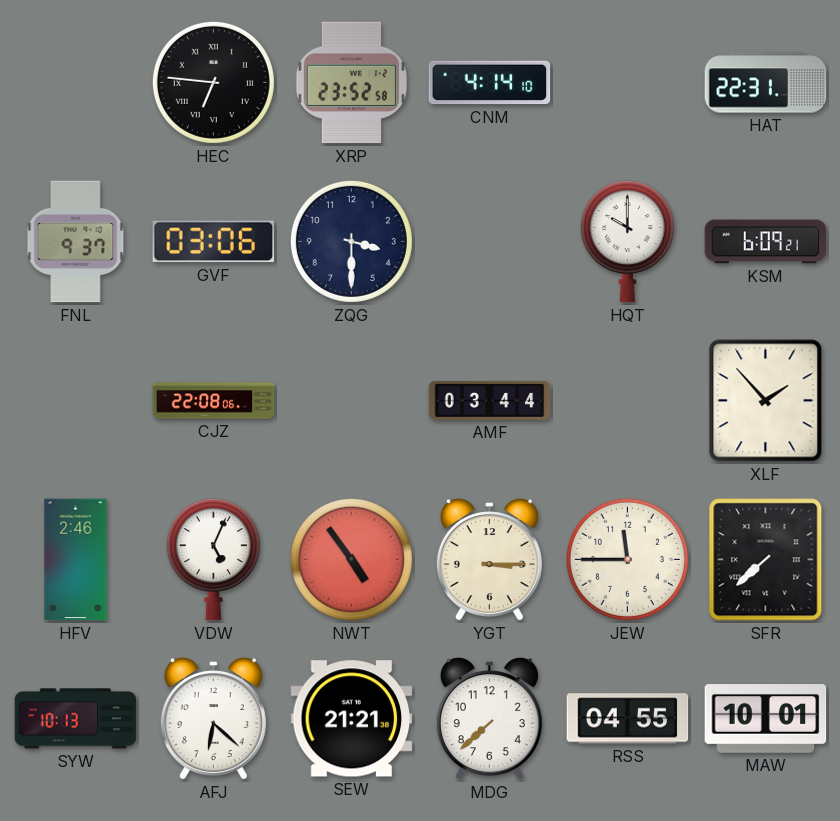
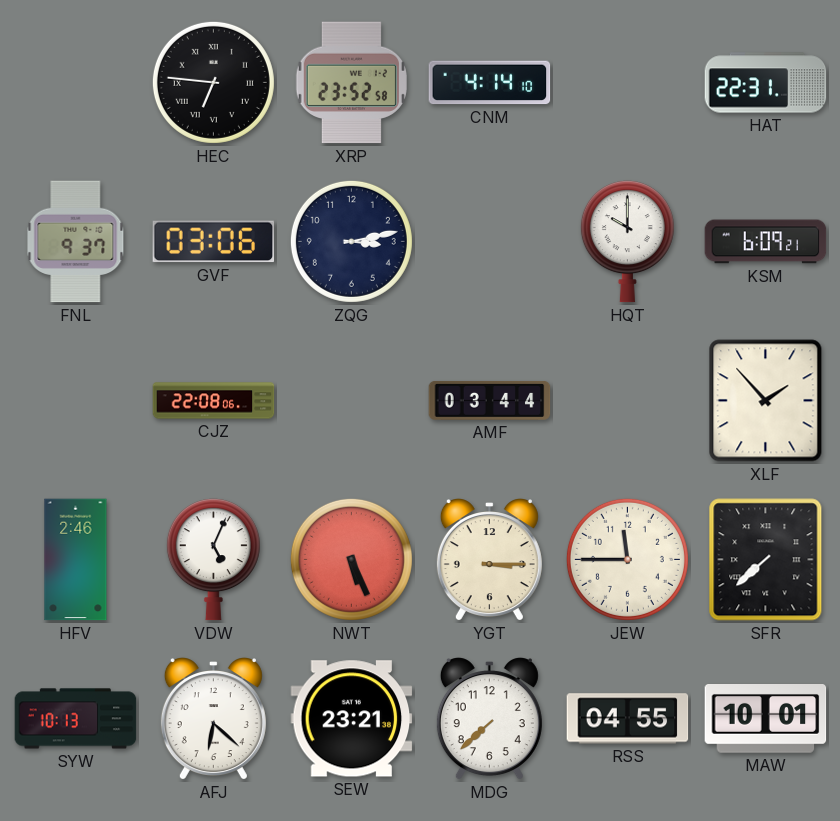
ZQG: 3:30 -> 3:13
NWT: 4:54 -> 5:26
SEW: 21:21 -> 23:21
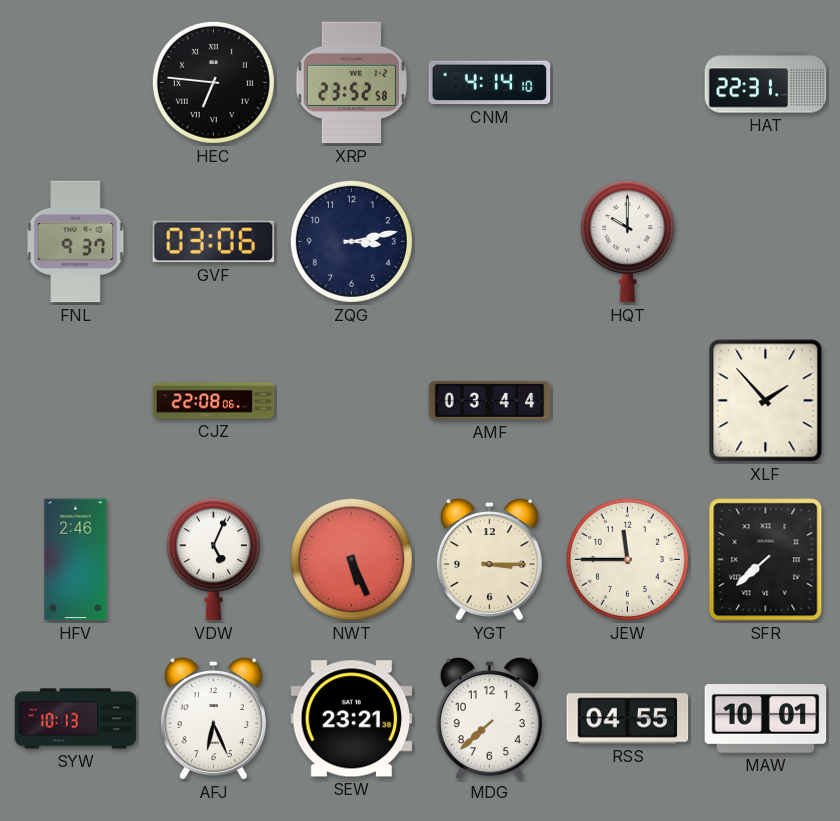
KSM: 6:09 -> none
AFJ: 6:22 -> 6:26
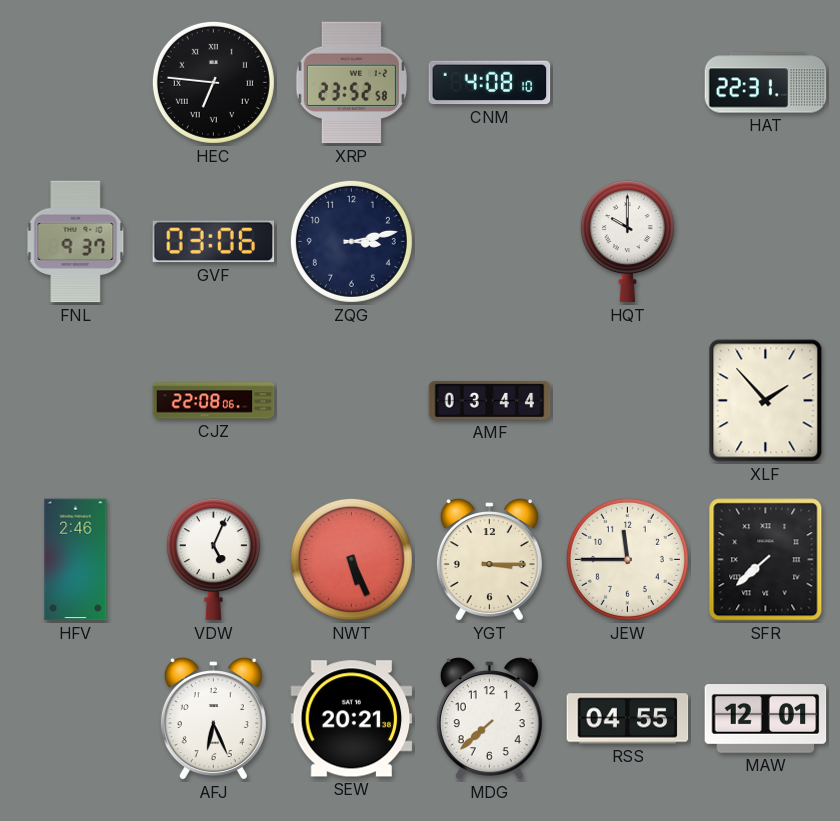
CNM: 4:14 -> 4:08
SYW: 10:13 -> none
SEW: 23:21 -> 20:21
MAW: 10:01 -> 12:01
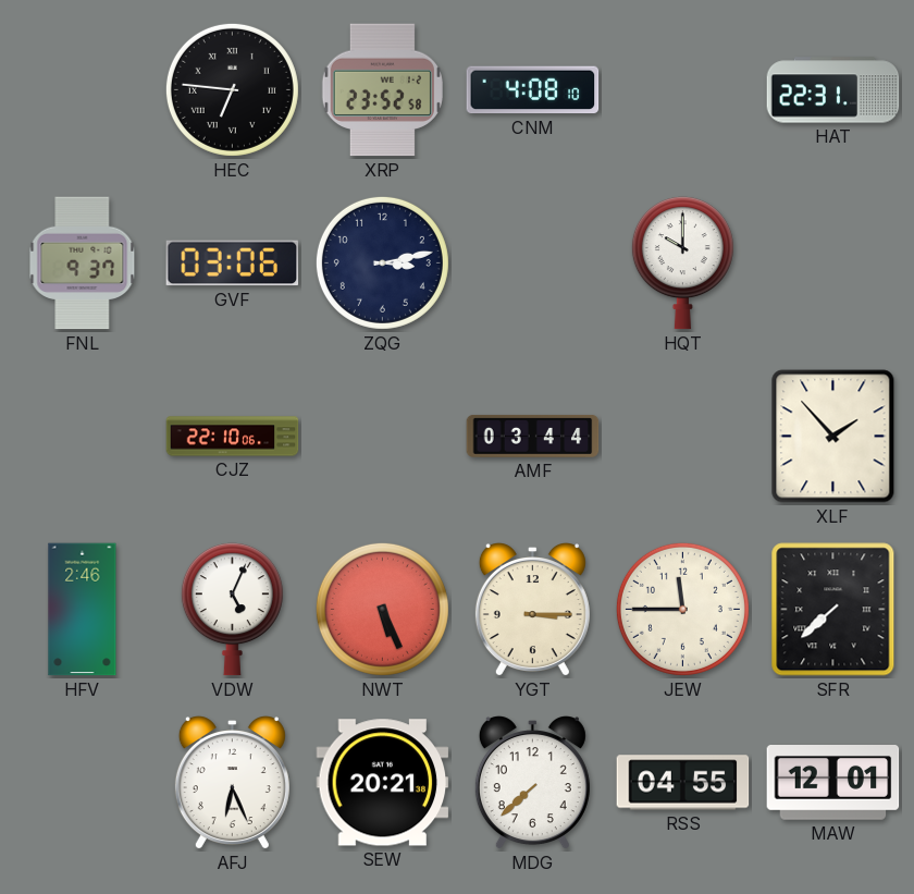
CJZ: 22:08 -> 22:10
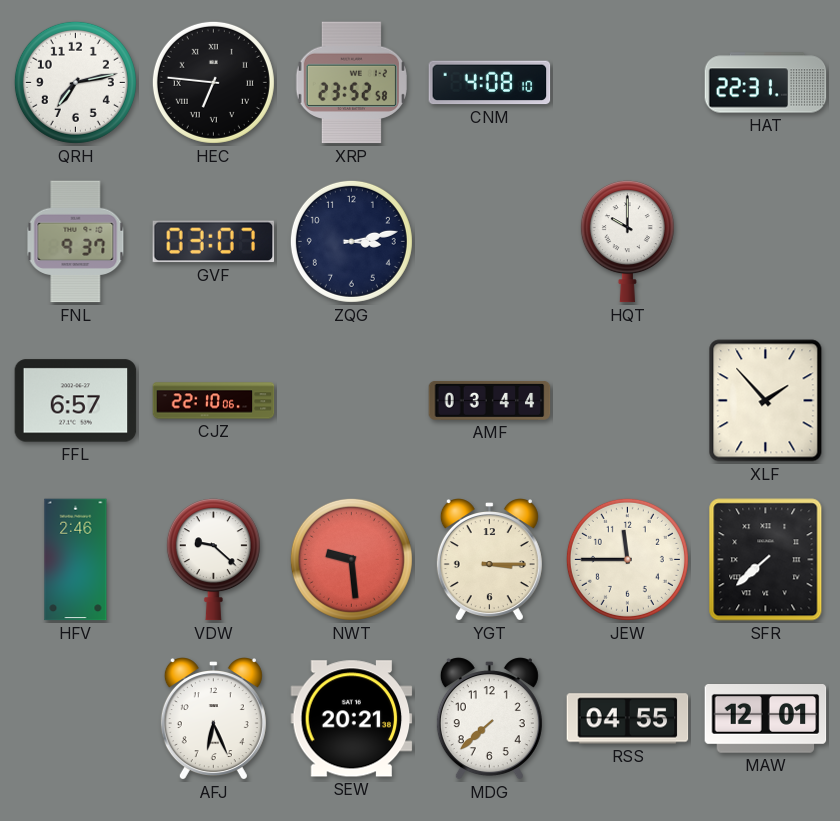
QRH: none -> 7:13
GVF: 03:06 -> 03:07
FFL: none -> 6:57
VDW: 5:04 -> 9:22
NWT: 5:26 -> 9:29
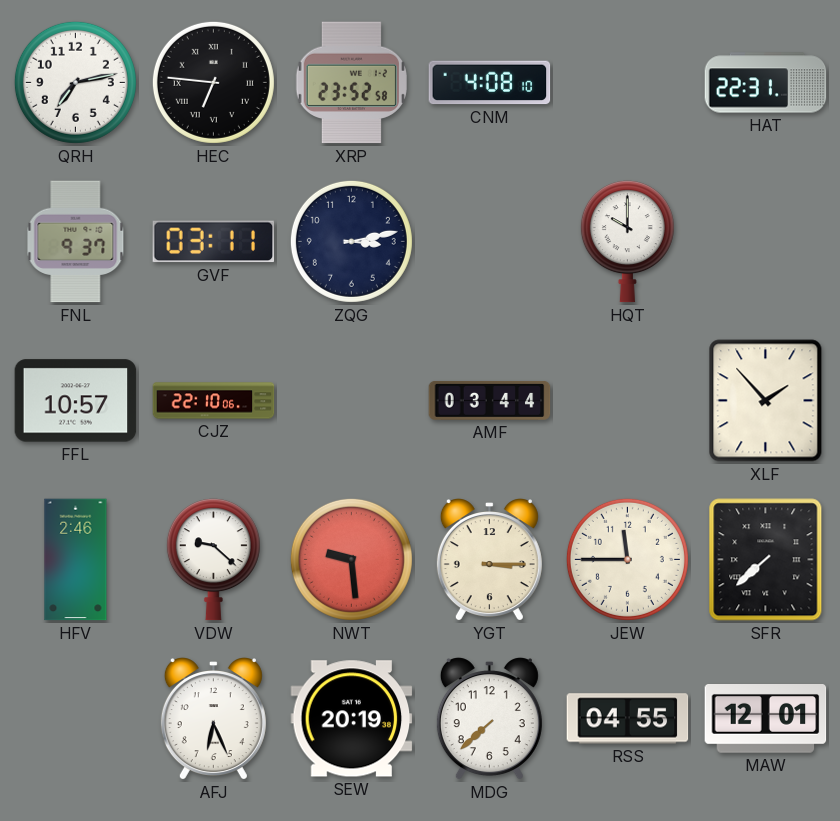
GVF: 03:07 -> 03:11
FFL: 6:57 -> 10:57
SEW: 20:21 -> 20:19
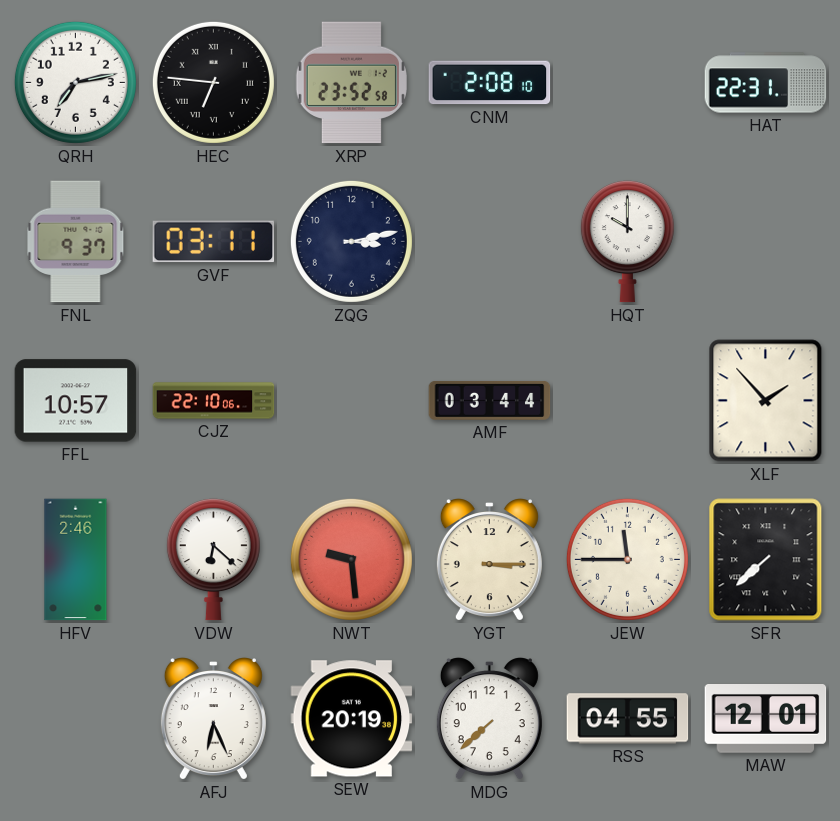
CNM: 4:08 -> 2:08
VDW: 9:22 -> 6:22
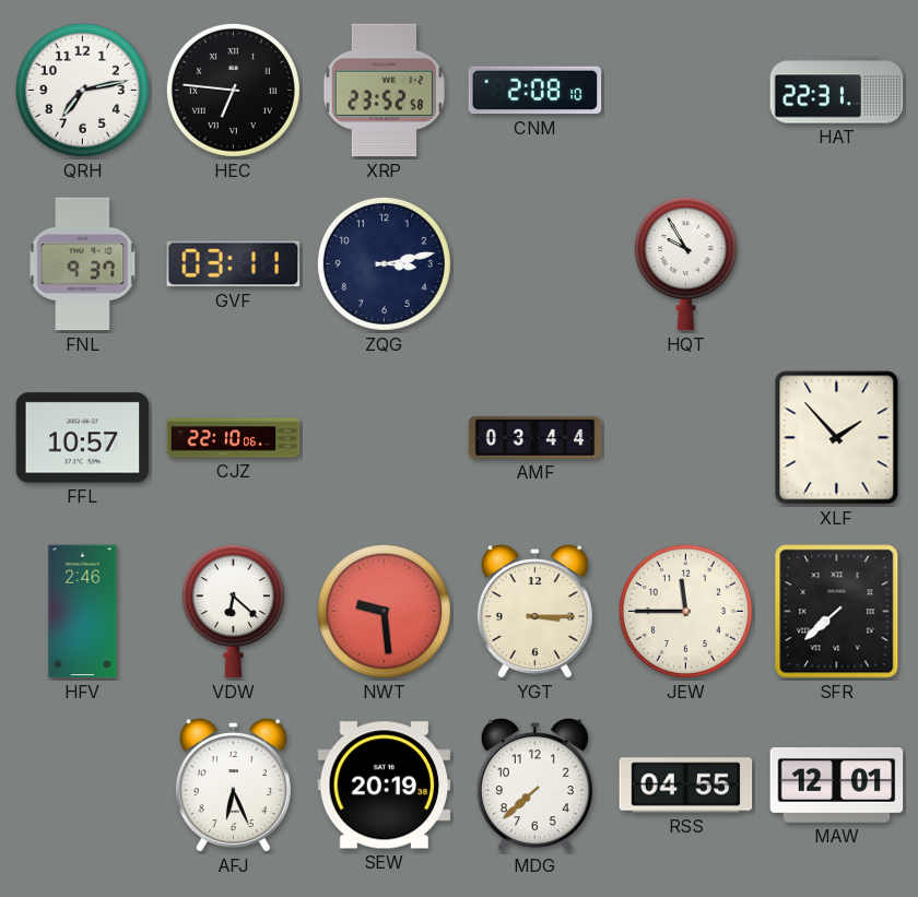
HQT: 10:00 -> 9:55
